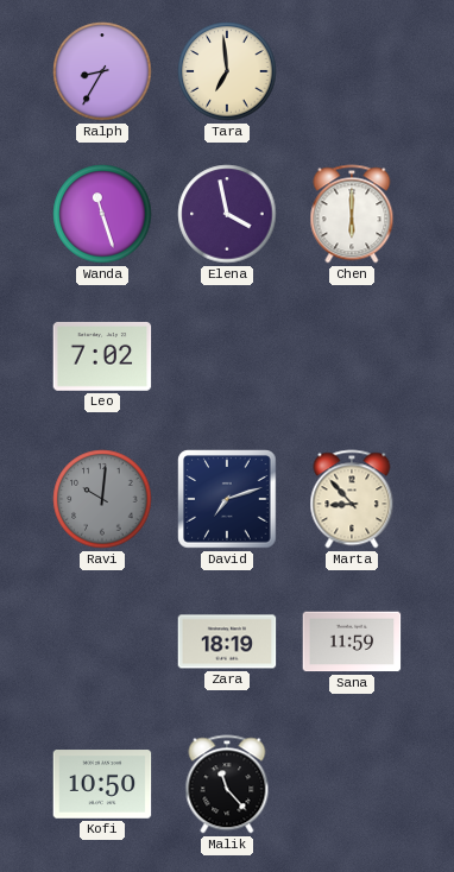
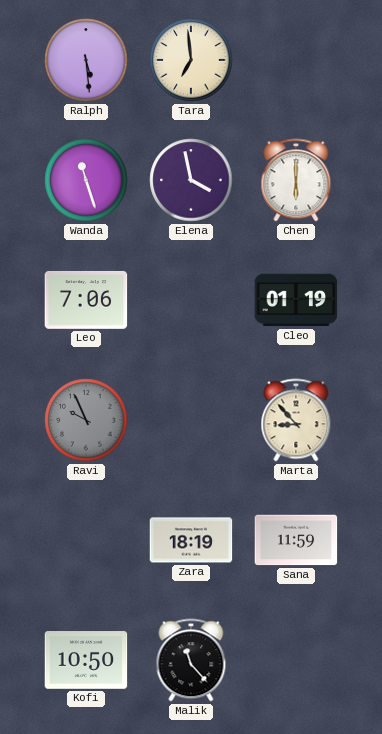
Ralph: 8:35 -> 5:29
Leo: 7:02 -> 7:06
Cleo: none -> 01:19
Ravi: 10:01 -> 9:56
David: 7:12 -> none
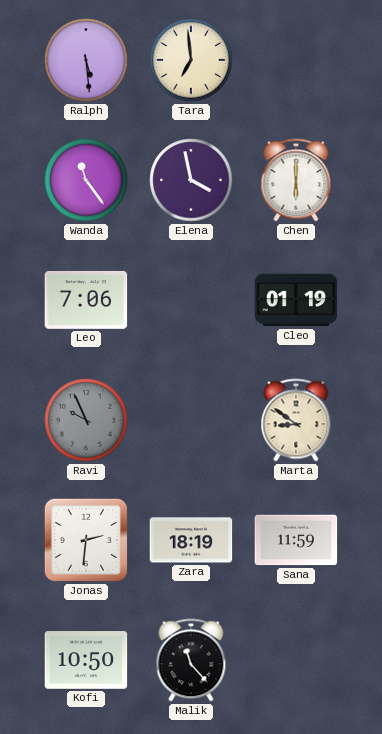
Wanda: 11:27 -> 11:24
Marta: 8:53 -> 8:51
Jonas: none -> 2:31
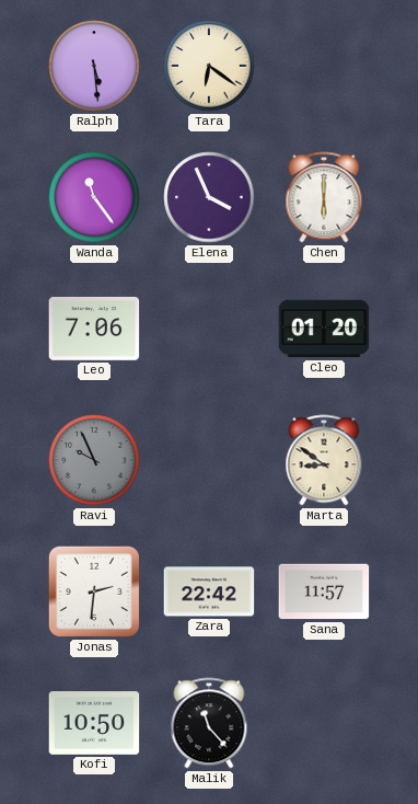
Tara: 6:59 -> 6:21
Elena: 3:58 -> 3:56
Cleo: 01:19 -> 01:20
Zara: 18:19 -> 22:42
Sana: 11:59 -> 11:57
